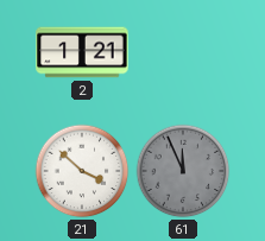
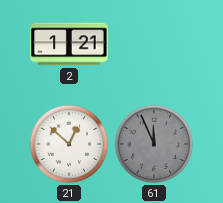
21: 3:52 -> 12:52
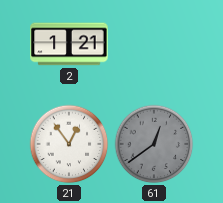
21: 12:52 -> 12:54
61: 11:56 -> 12:39
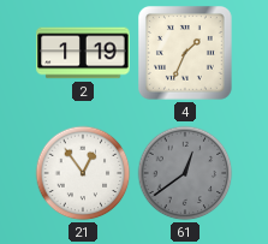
2: 1:21 -> 1:19
4: none -> 1:34
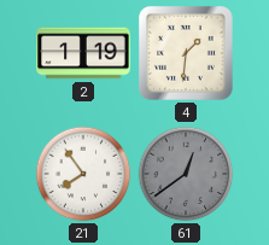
4: 1:34 -> 1:31
21: 12:54 -> 7:54
